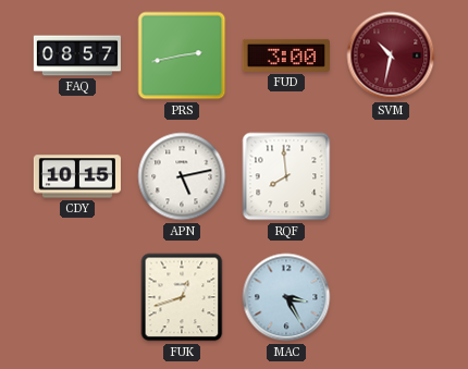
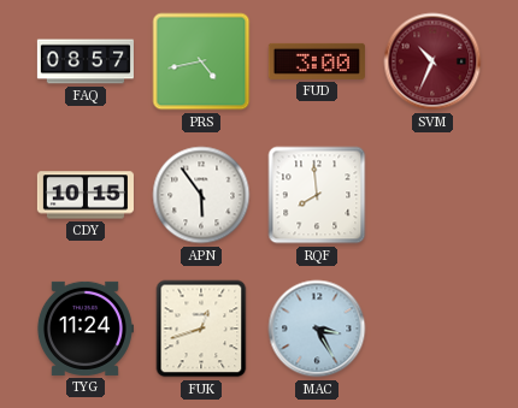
PRS: 2:43 -> 4:43
SVM: 10:32 -> 10:34
APN: 5:13 -> 5:54
TYG: none -> 11:24
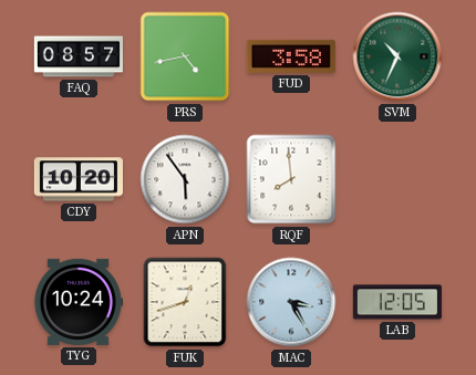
FUD: 3:00 -> 3:58
SVM dial: burgundy -> green
CDY: 10:15 -> 10:20
TYG: 11:24 -> 10:24
LAB: none -> 12:05
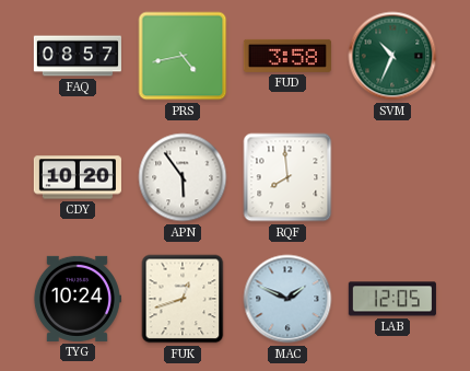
MAC: 3:25 -> 1:49
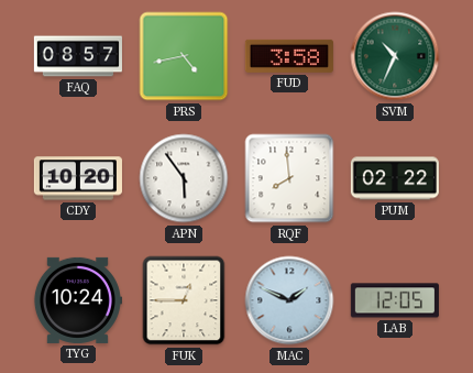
PUM: none -> 02:22
FUK: 12:42 -> 12:45
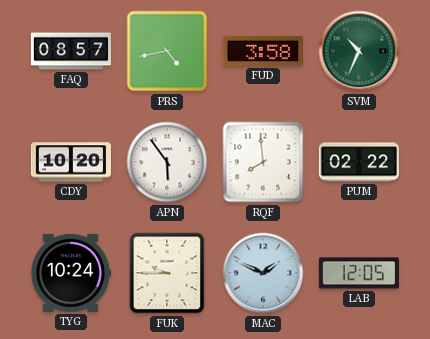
FUK: 12:45 -> 9:45
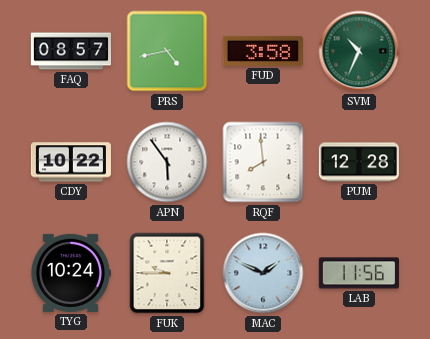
CDY: 10:20 -> 10:22
PUM: 02:22 -> 12:28
LAB: 12:05 -> 11:56
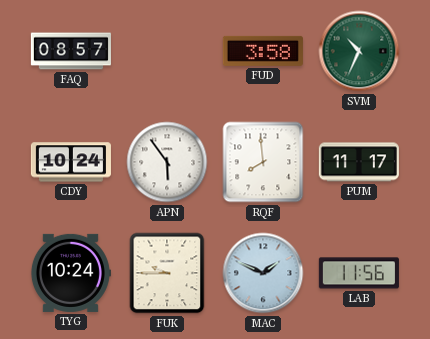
PRS: 4:43 -> none
CDY: 10:22 -> 10:24
PUM: 12:28 -> 11:17
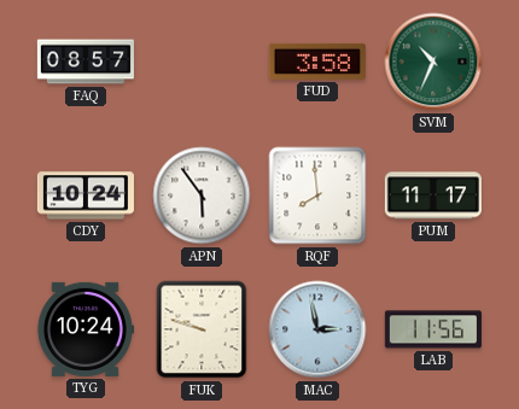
FUK: 9:45 -> 9:48
MAC: 1:49 -> 2:58
